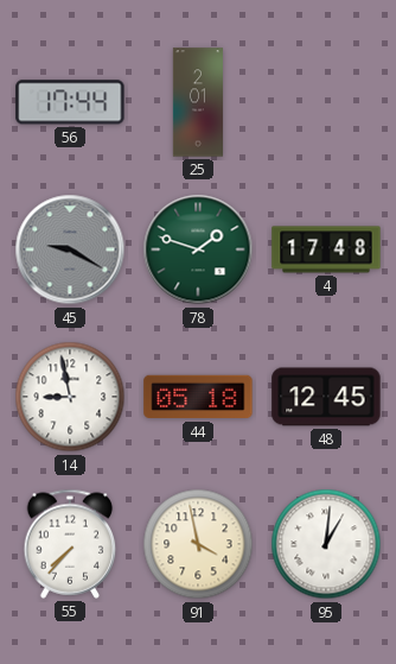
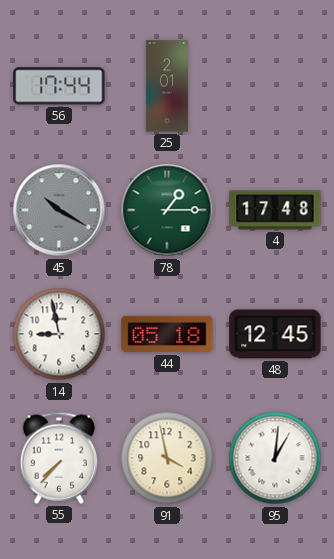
45: 9:20 -> 10:20
78: 1:48 -> 1:15
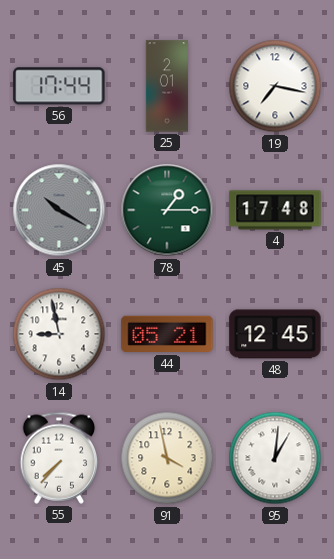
19: none -> 7:17
44: 05:18 -> 05:21
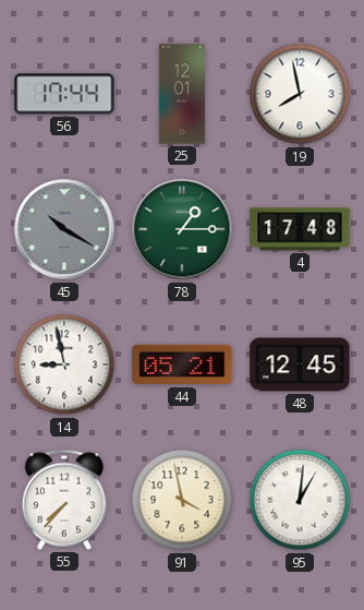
25: 2:01 -> 12:01
19: 7:17 -> 7:58
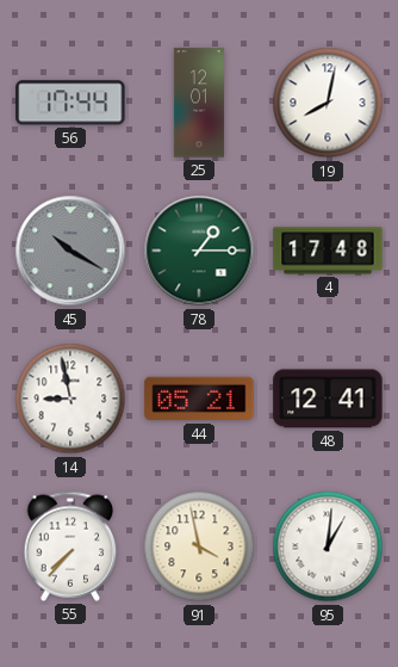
19: 7:58 -> 8:02
48: 12:45 -> 12:41
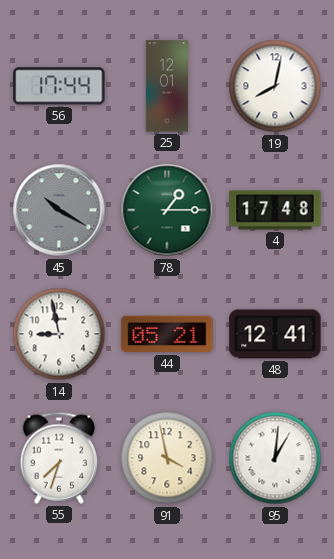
55: 7:37 -> 7:33
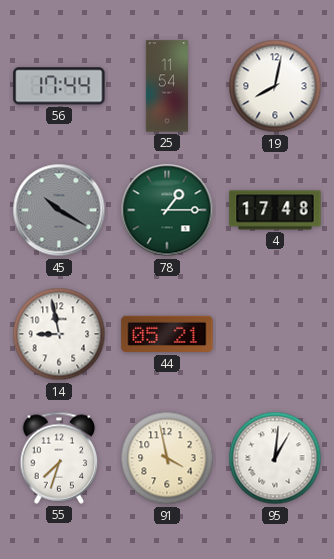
25: 12:01 -> 11:54
48: 12:41 -> none
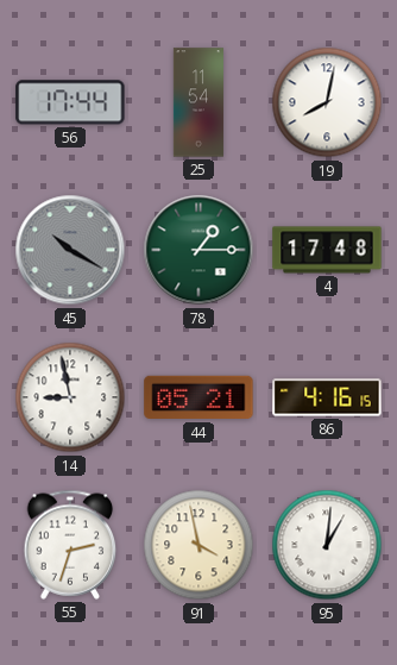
86: none -> 4:16
55: 7:33 -> 2:33
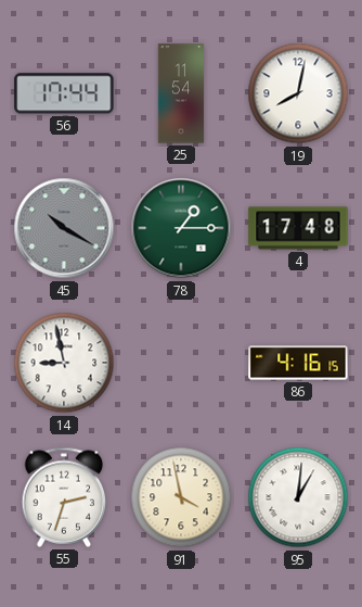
44: 05:21 -> none
